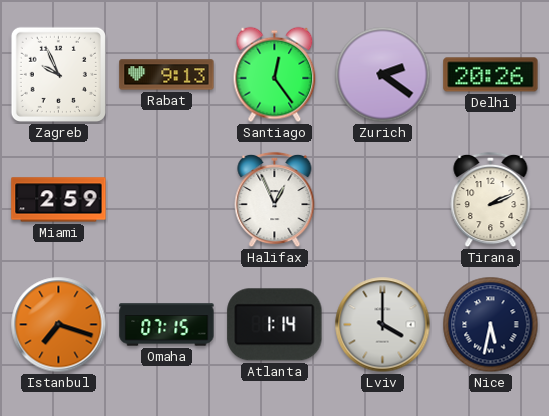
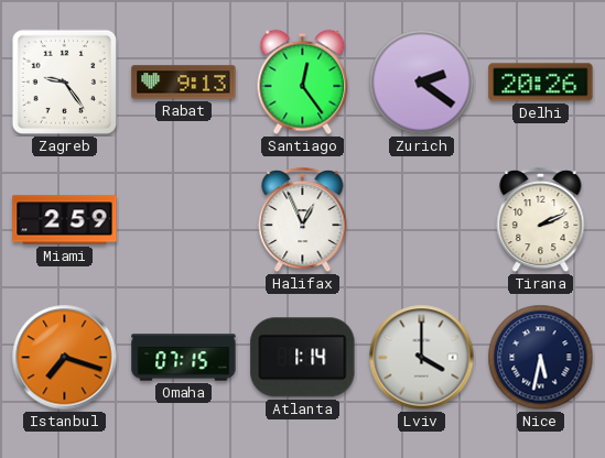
Zagreb: 9:56 -> 9:24
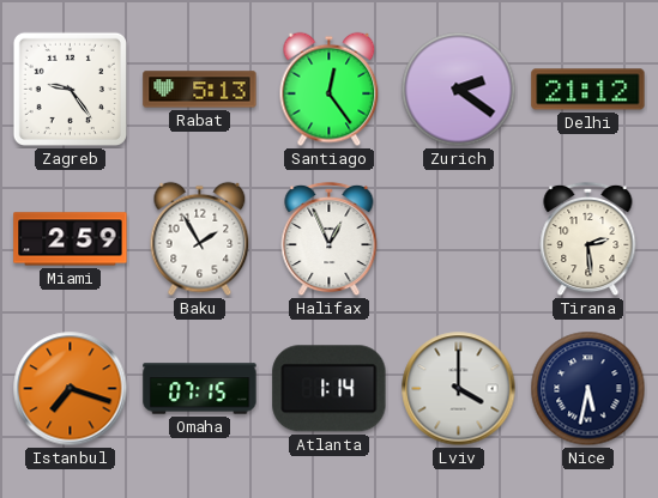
Rabat: 9:13 -> 5:13
Delhi: 20:26 -> 21:12
Baku: none -> 1:55
Tirana: 2:11 -> 2:29
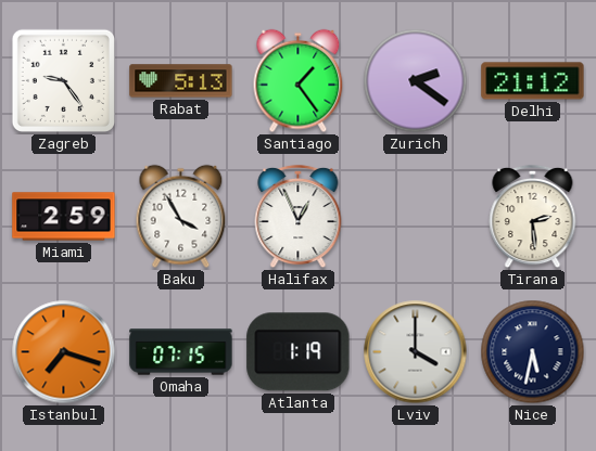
Santiago: 12:24 -> 1:24
Baku: 1:55 -> 3:55
Atlanta: 1:14 -> 1:19
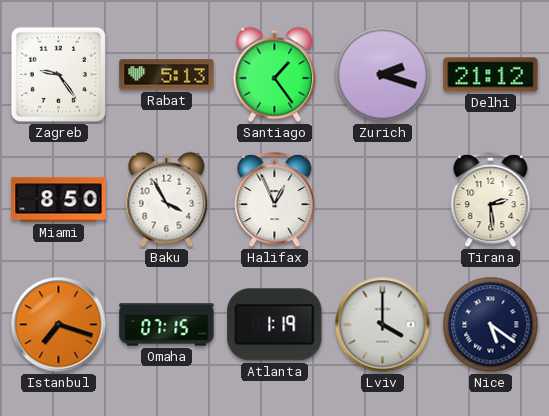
Zurich: 2:21 -> 2:18
Miami: 2:59 -> 8:50
Nice: 5:32 -> 5:21
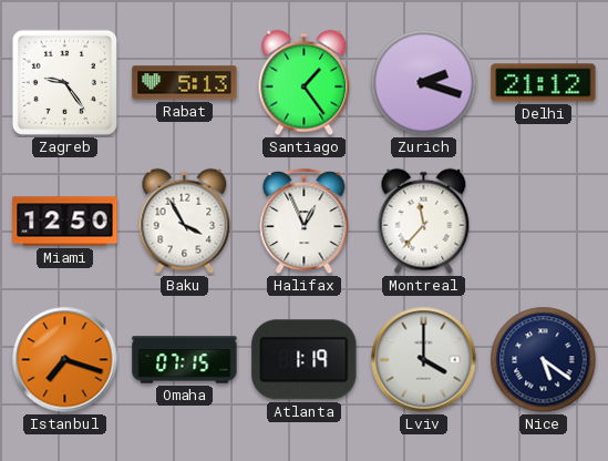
Miami: 8:50 -> 12:50
Montreal: none -> 11:37
Tirana: 2:29 -> none
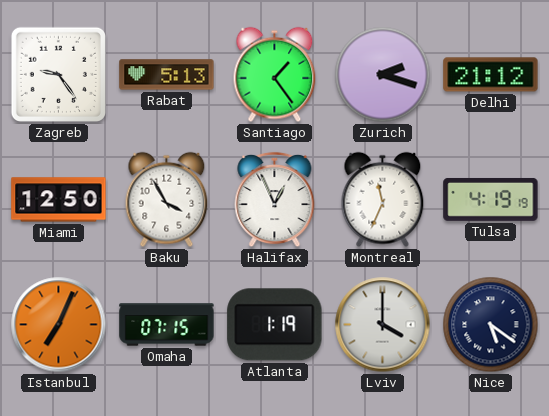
Montreal: 11:37 -> 11:34
Tulsa: none -> 4:19
Istanbul: 7:18 -> 7:04
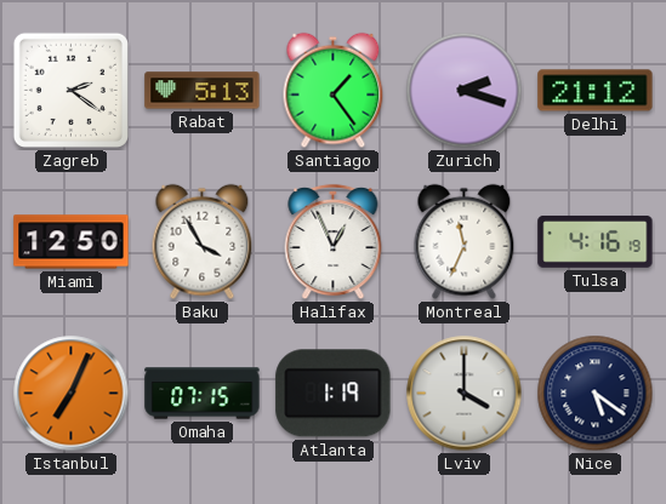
Zagreb: 9:24 -> 2:21
Tulsa: 4:19 -> 4:16
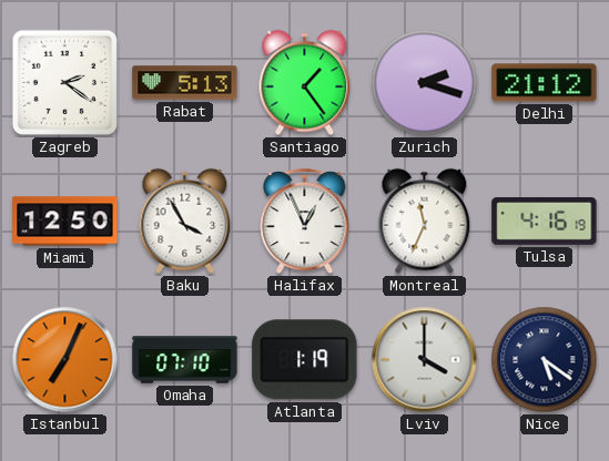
Omaha: 07:15 -> 07:10
